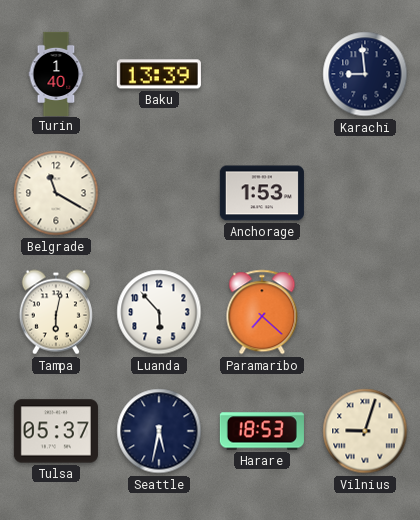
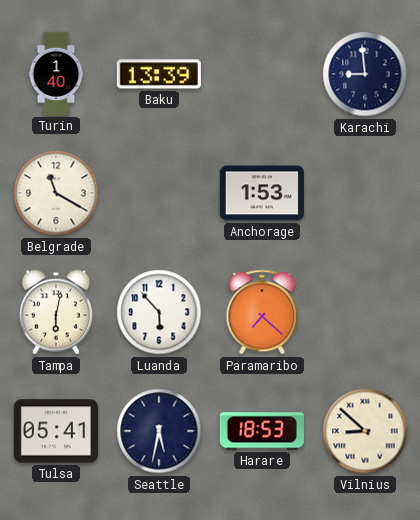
Tulsa: 05:37 -> 05:41
Vilnius: 9:03 -> 8:52
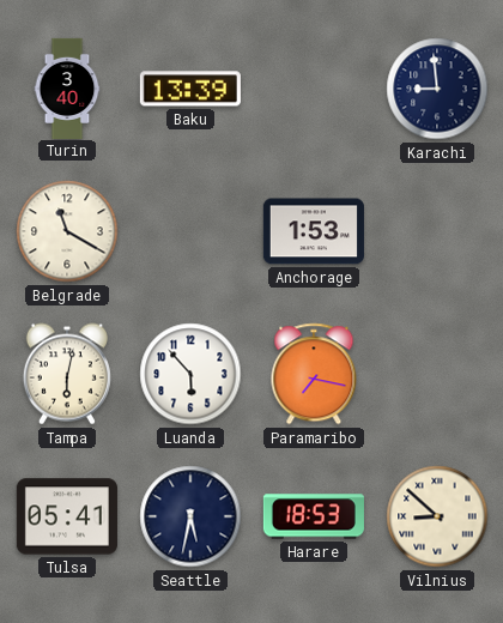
Turin: 1:40 -> 3:40
Paramaribo: 7:22 -> 7:17
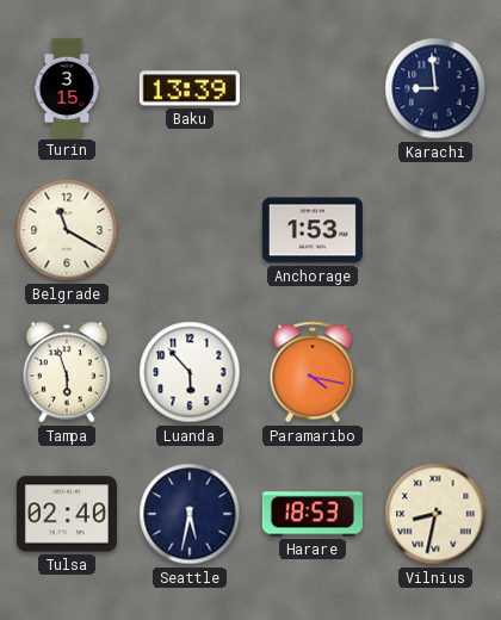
Turin: 3:40 -> 3:15
Tampa: 6:02 -> 5:57
Paramaribo: 7:17 -> 4:17
Tulsa: 05:41 -> 02:40
Vilnius: 8:52 -> 8:32
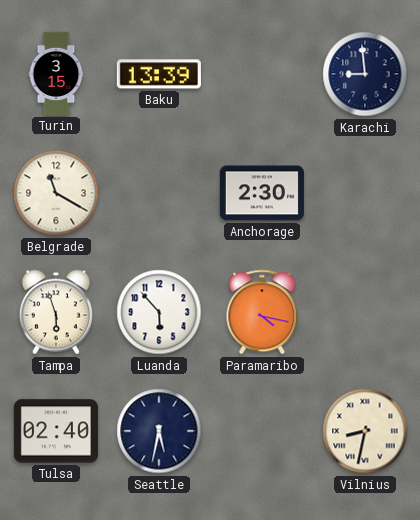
Anchorage: 1:53 -> 2:30
Harare: 18:53 -> none
